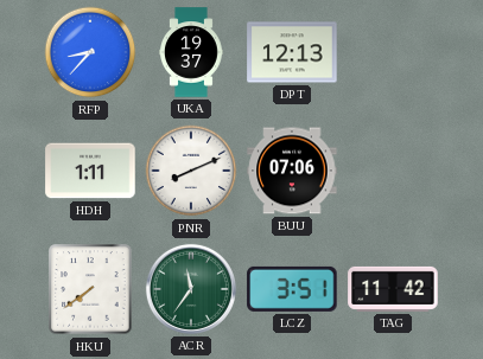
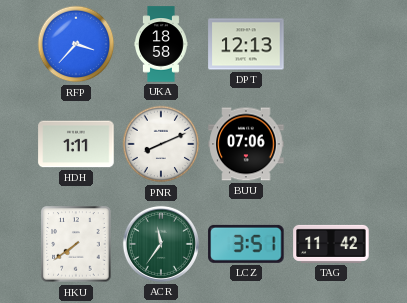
RFP: 8:37 -> 3:37
UKA: 19:37 -> 18:58
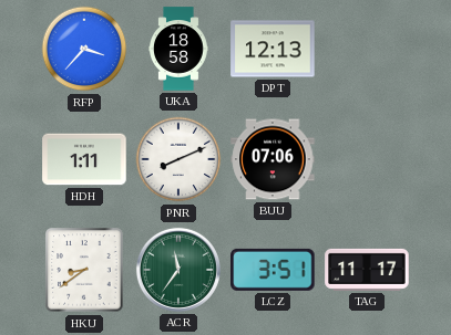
HKU: 7:39 -> 8:39
TAG: 11:42 -> 11:17
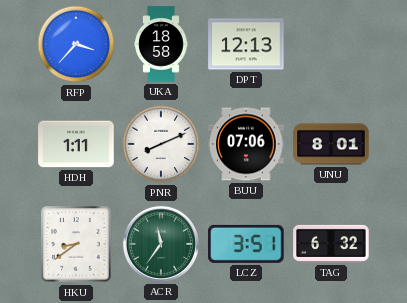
UNU: none -> 8:01
TAG: 11:17 -> 6:32
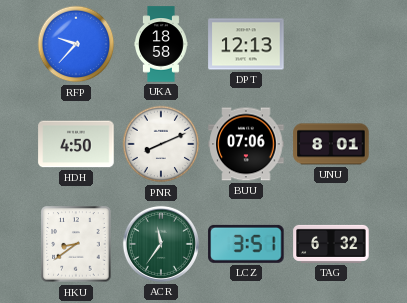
RFP: 3:37 -> 9:37
HDH: 1:11 -> 4:50
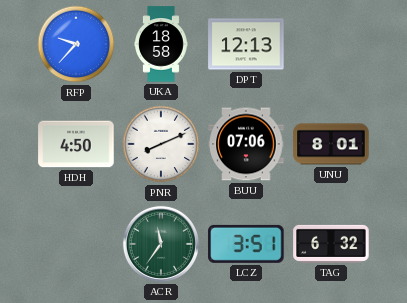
HKU: 8:39 -> none
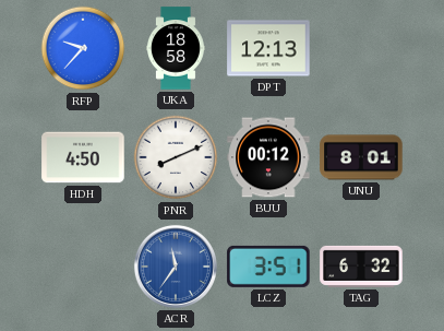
BUU: 07:06 -> 00:12
ACR dial: green -> blue
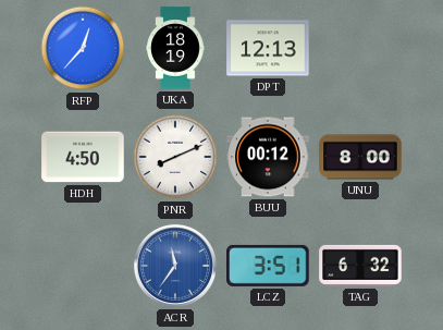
RFP: 9:37 -> 12:37
UKA: 18:58 -> 18:19
UNU: 8:01 -> 8:00
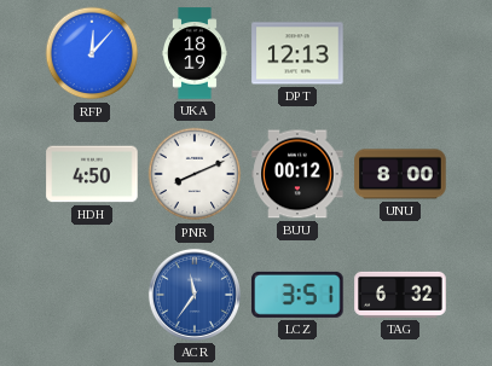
RFP: 12:37 -> 12:07
